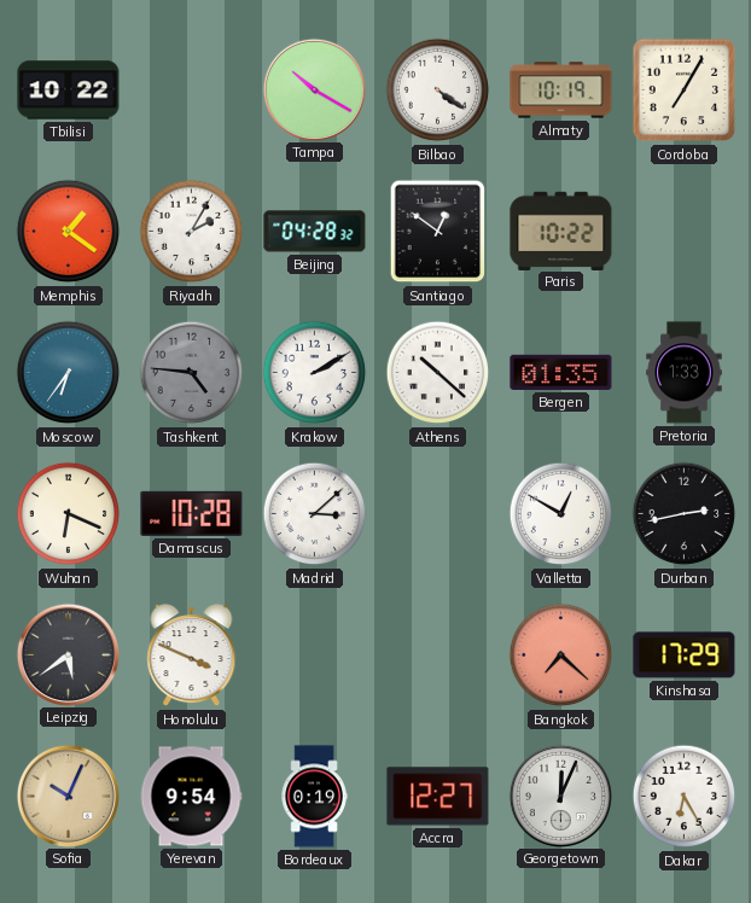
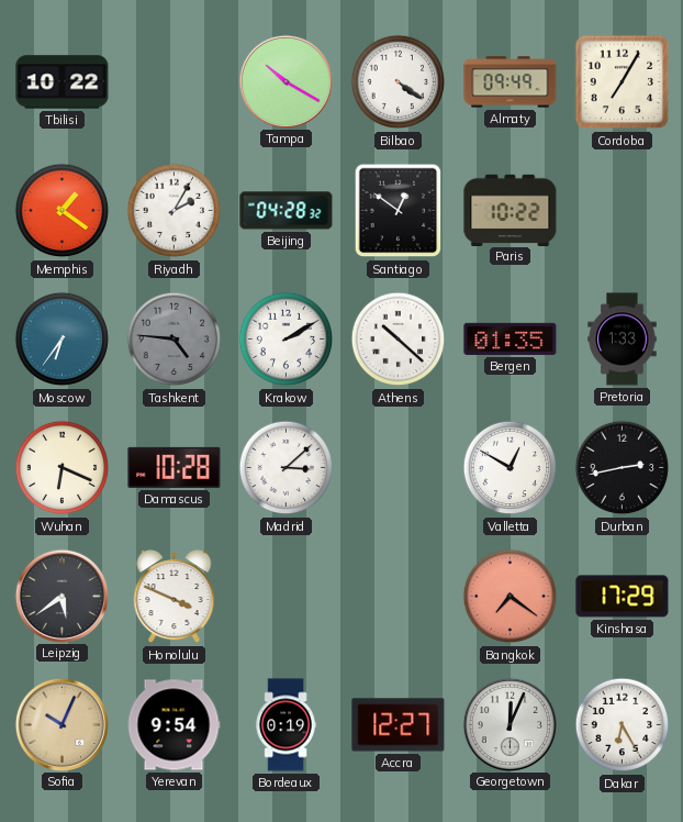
Almaty: 10:19 -> 09:49
Bangkok: 7:22 -> 7:21
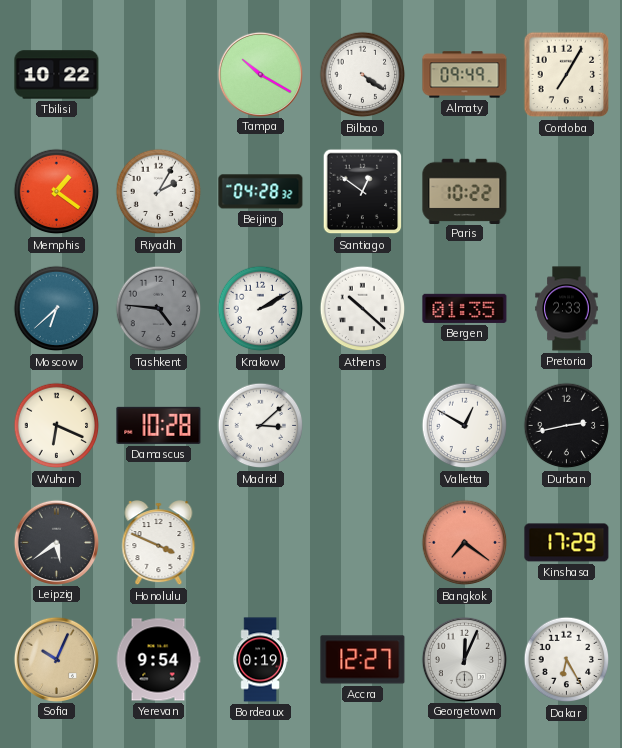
Moscow: 6:36 -> 6:38
Pretoria: 1:33 -> 2:33
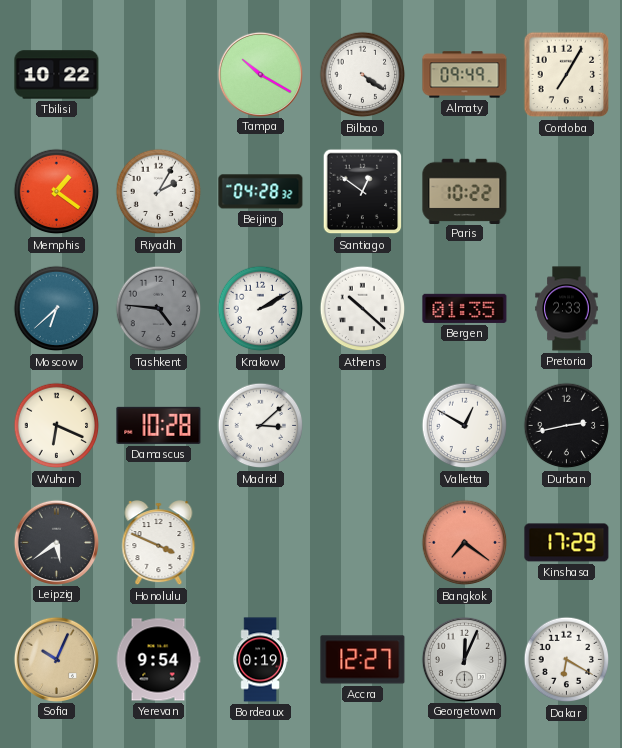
Dakar: 6:25 -> 6:20
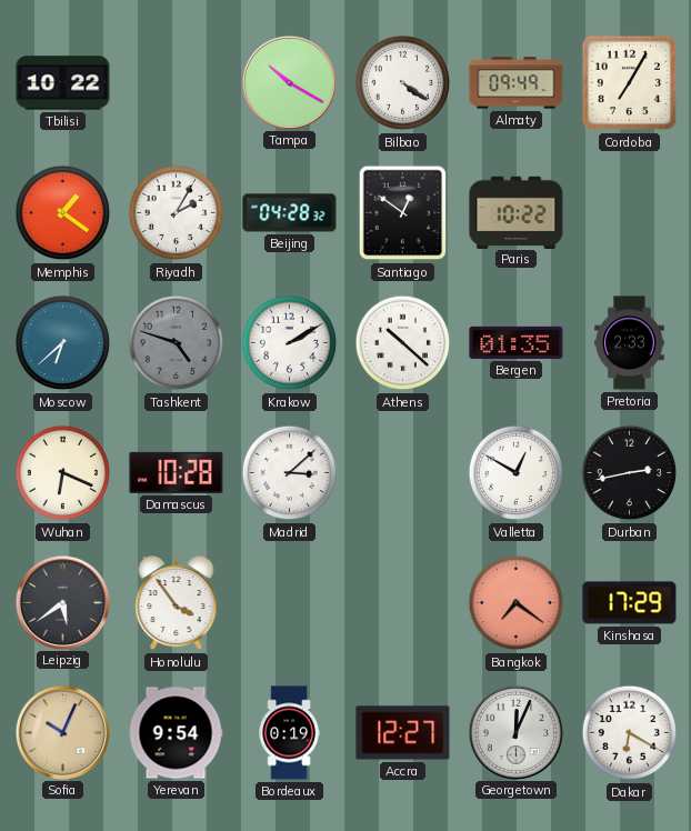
Tashkent: 4:46 -> 4:48
Honolulu: 3:49 -> 3:54
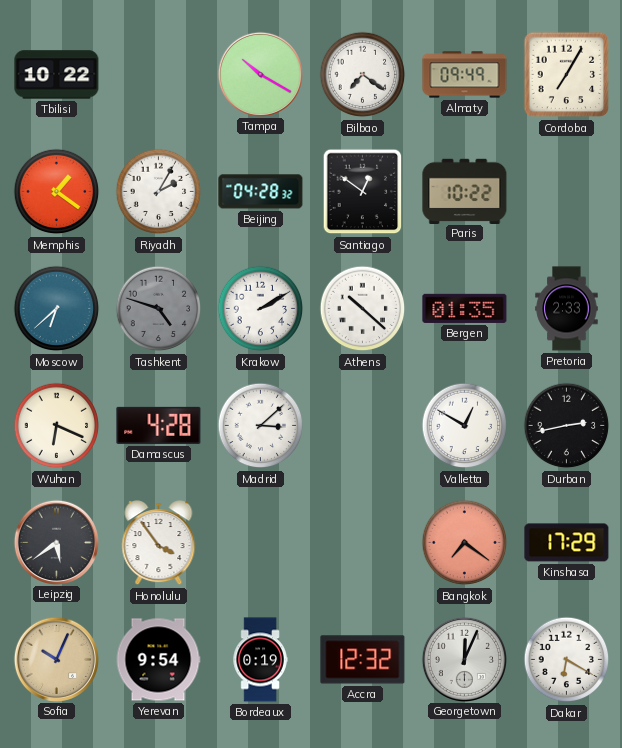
Bilbao: 4:21 -> 7:21
Damascus: 10:28 -> 4:28
Accra: 12:27 -> 12:32
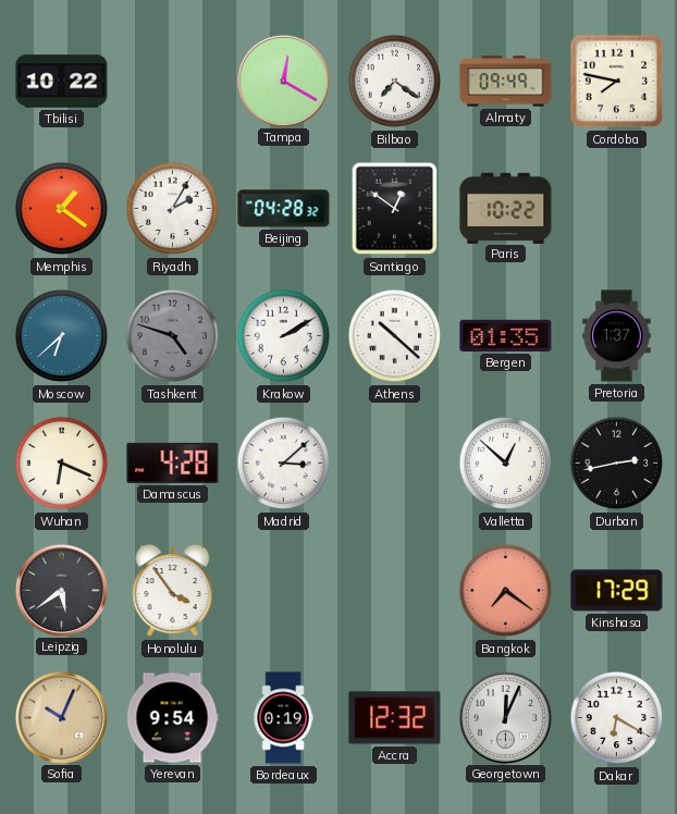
Tampa: 10:20 -> 12:20
Cordoba: 7:05 -> 7:47
Pretoria: 2:33 -> 1:37
Valletta: 12:50 -> 12:52
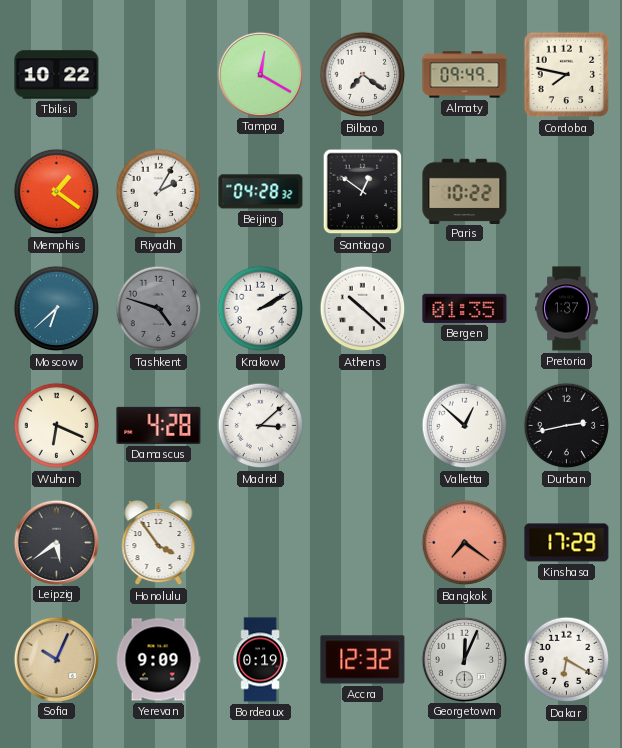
Yerevan: 9:54 -> 9:09
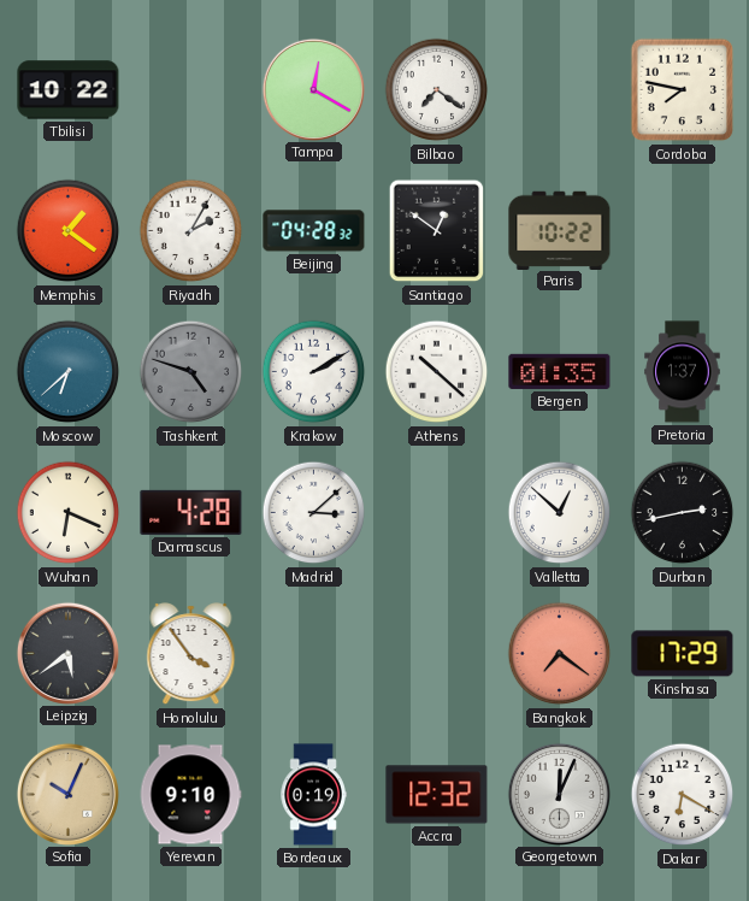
Almaty: 09:49 -> none
Yerevan: 9:09 -> 9:10
